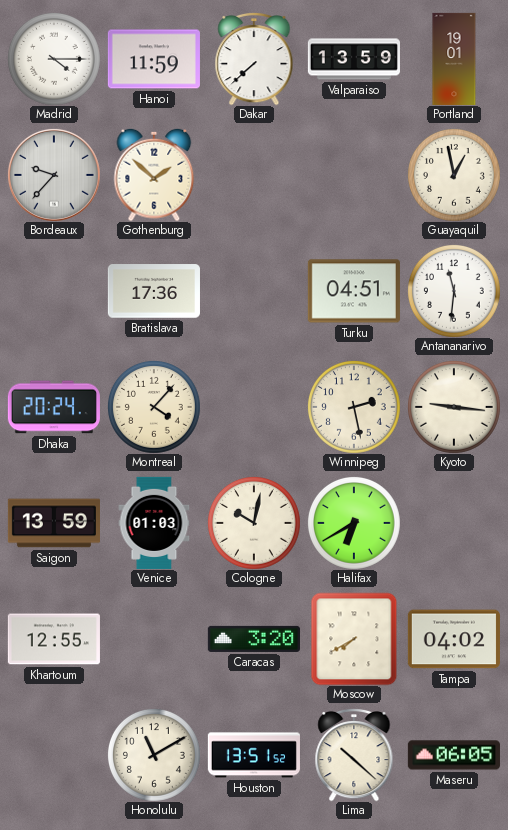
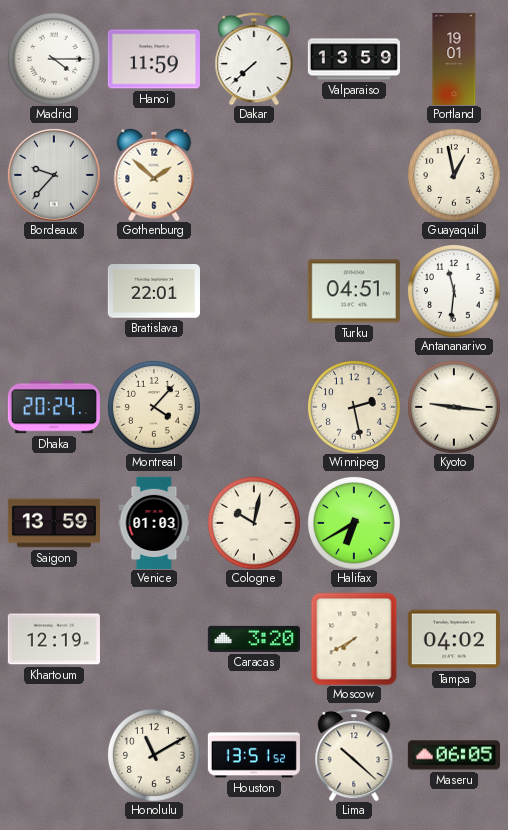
Bratislava: 17:36 -> 22:01
Khartoum: 12:55 -> 12:19
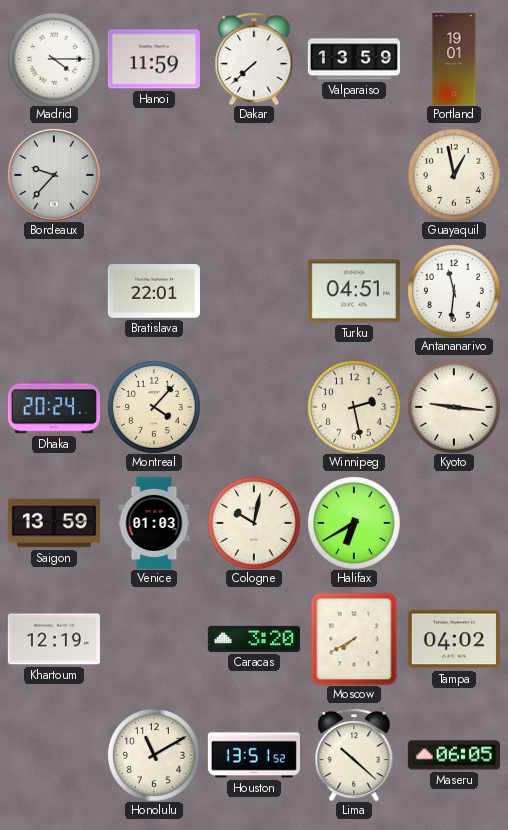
Gothenburg: 1:52 -> none
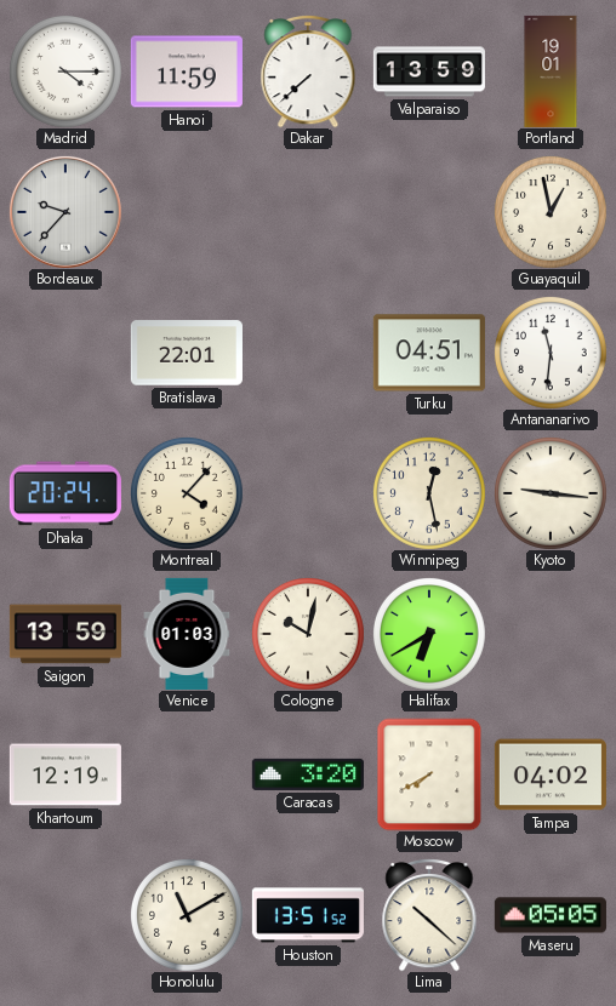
Winnipeg: 2:28 -> 12:28
Maseru: 06:05 -> 05:05
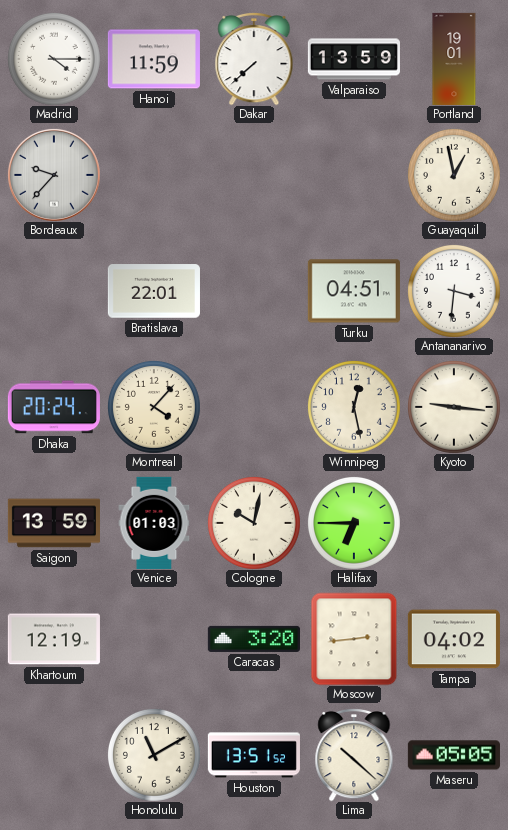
Antananarivo: 11:31 -> 3:31
Halifax: 6:40 -> 6:45
Moscow: 7:40 -> 2:44
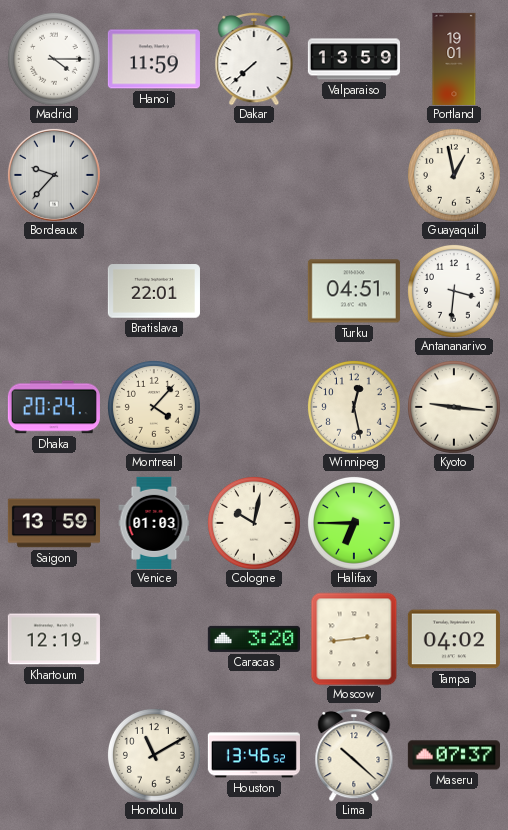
Houston: 13:51 -> 13:46
Maseru: 05:05 -> 07:37
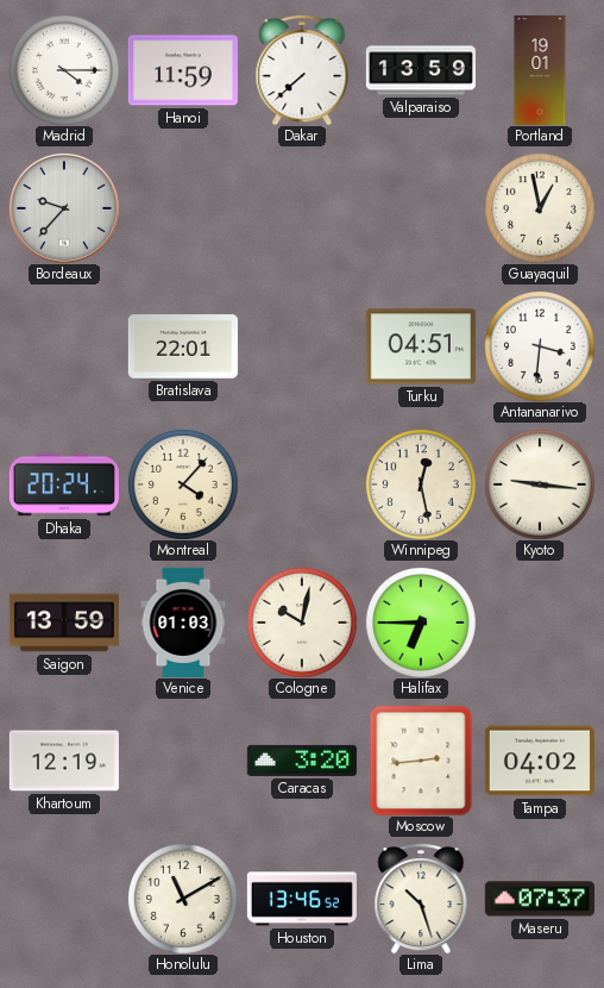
Lima: 10:22 -> 10:27
